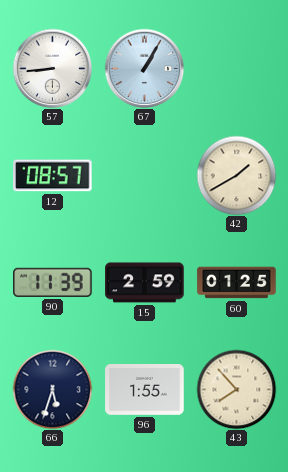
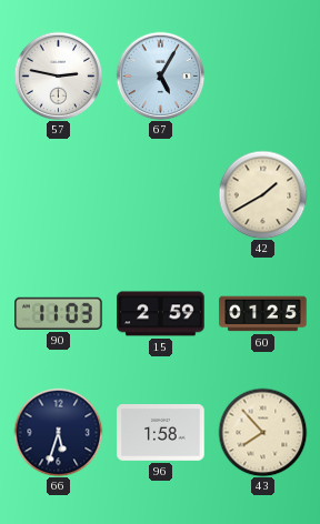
57: 8:44 -> 2:47
67: 1:05 -> 5:05
12: 08:57 -> none
90: 11:39 -> 11:03
96: 1:55 -> 1:58
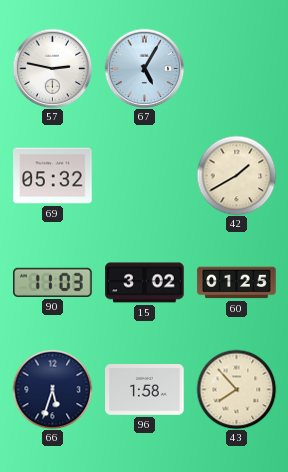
69: none -> 05:32
15: 2:59 -> 3:02
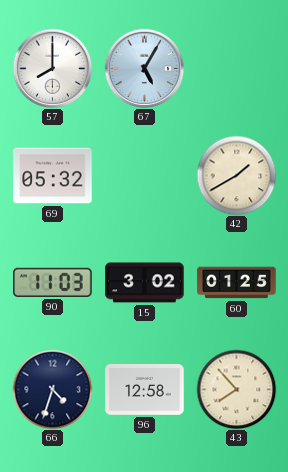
57: 2:47 -> 8:00
66: 5:33 -> 4:33
96: 1:58 -> 12:58
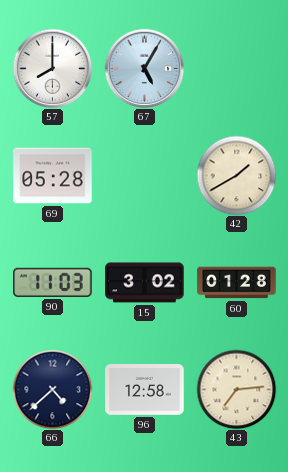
69: 05:32 -> 05:28
60: 01:25 -> 01:28
66: 4:33 -> 4:38
43: 7:53 -> 7:14
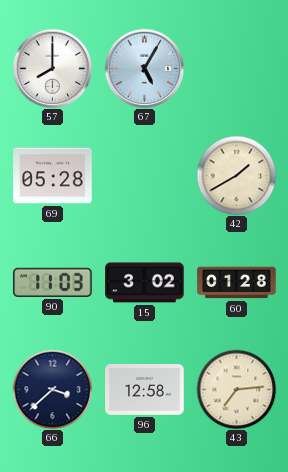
66: 4:38 -> 3:38
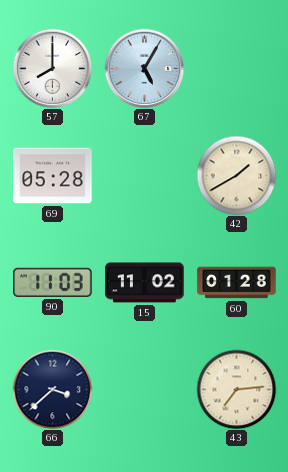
15: 3:02 -> 11:02
96: 12:58 -> none
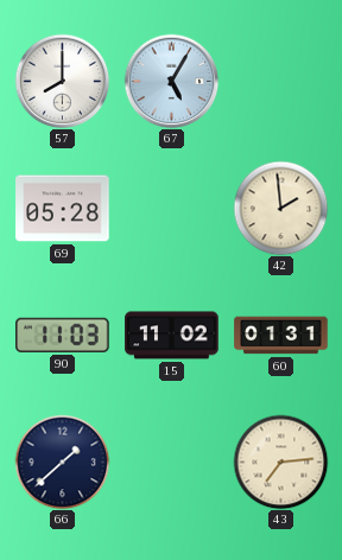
42: 1:40 -> 1:59
60: 01:28 -> 01:31
66: 3:38 -> 1:38
